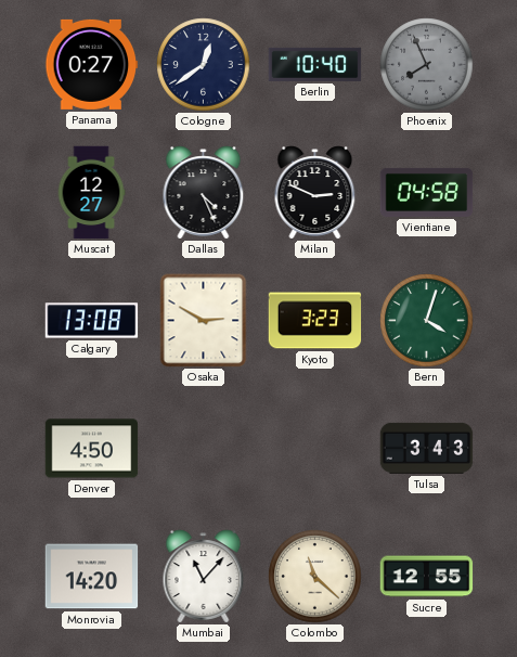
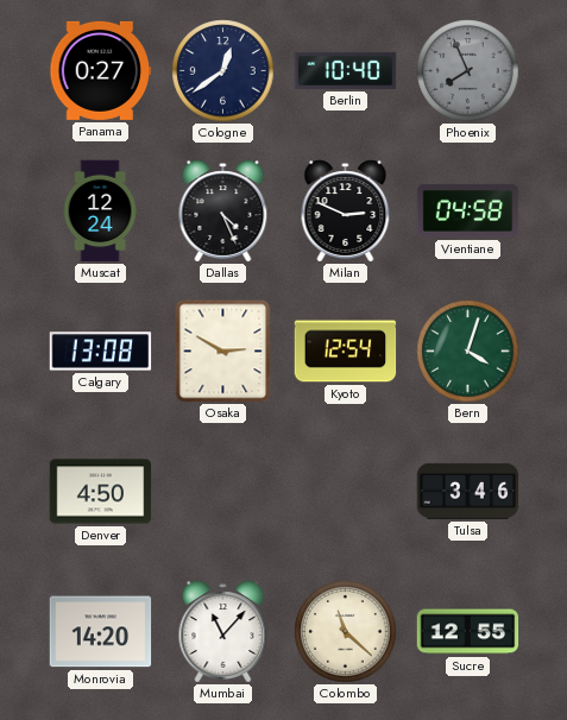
Muscat: 12:27 -> 12:24
Kyoto: 3:23 -> 12:54
Tulsa: 3:43 -> 3:46
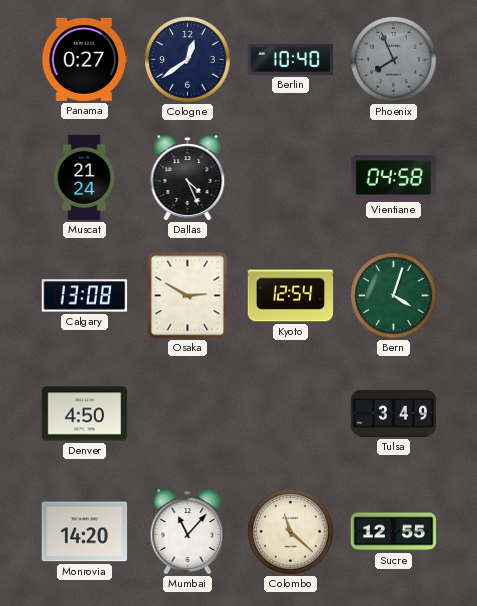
Muscat: 12:24 -> 21:24
Milan: 2:49 -> none
Tulsa: 3:46 -> 3:49
